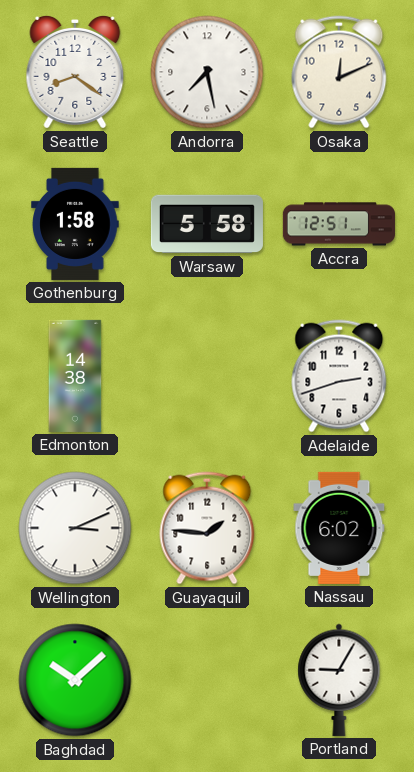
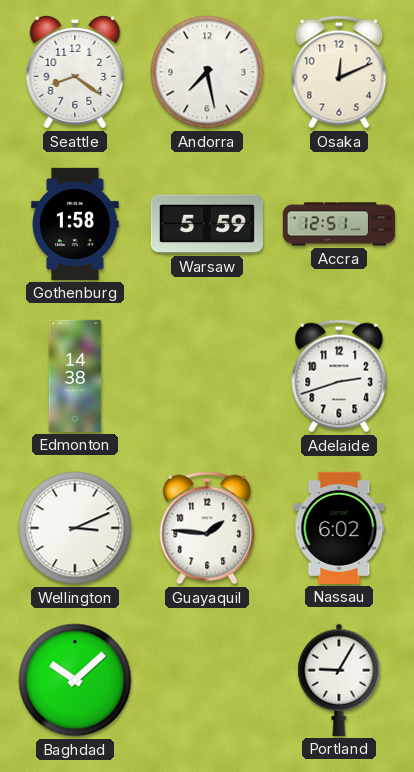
Warsaw: 5:58 -> 5:59
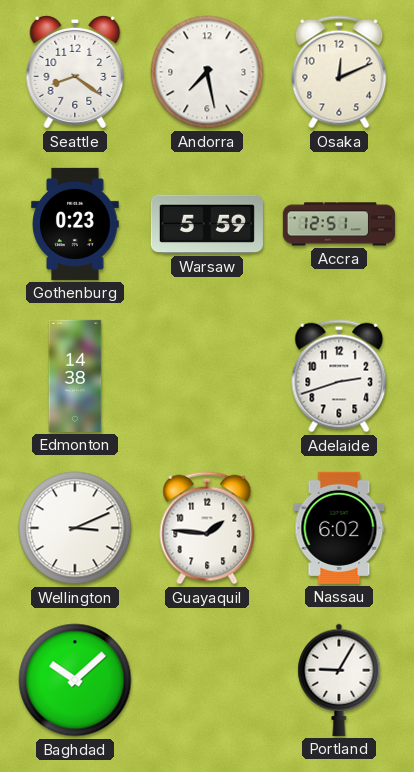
Gothenburg: 1:58 -> 0:23
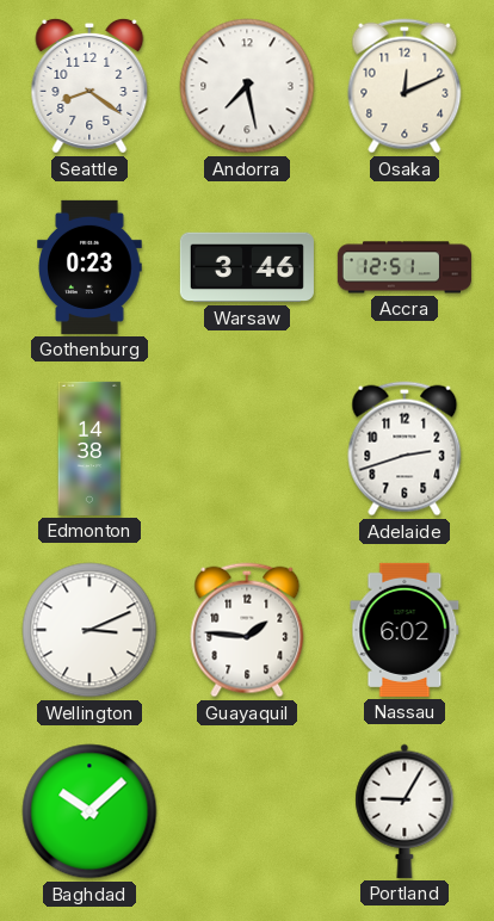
Warsaw: 5:59 -> 3:46
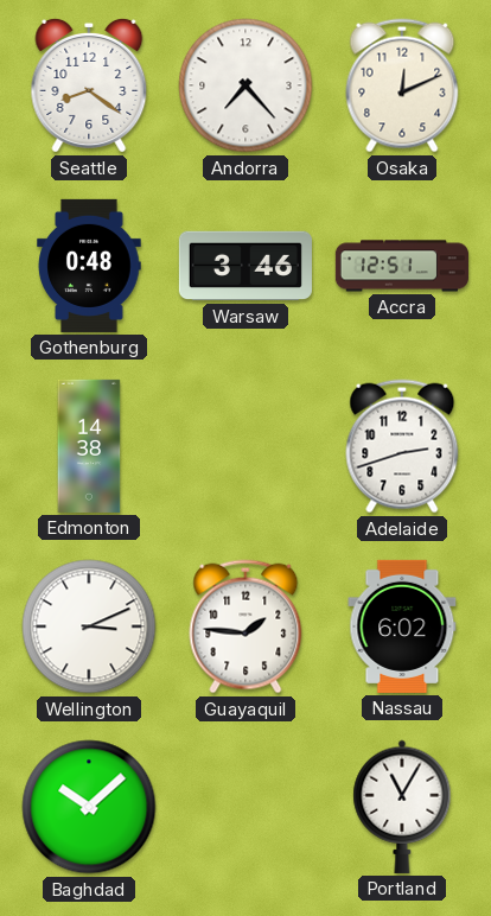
Andorra: 7:28 -> 7:23
Gothenburg: 0:23 -> 0:48
Portland: 9:05 -> 11:05
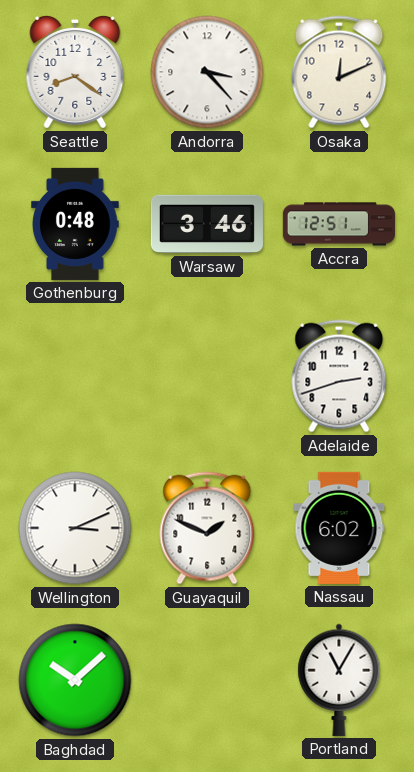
Andorra: 7:23 -> 3:23
Edmonton: 14:38 -> none
Guayaquil: 1:46 -> 1:49
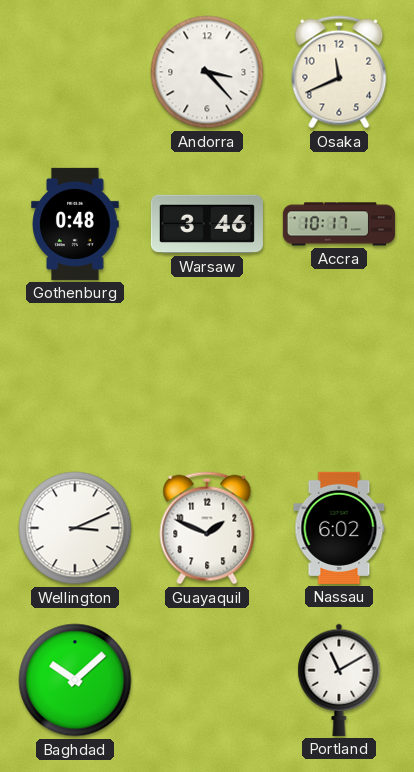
Seattle: 8:21 -> none
Osaka: 12:11 -> 11:41
Accra: 12:51 -> 10:17
Adelaide: 2:42 -> none
Portland: 11:05 -> 11:10
